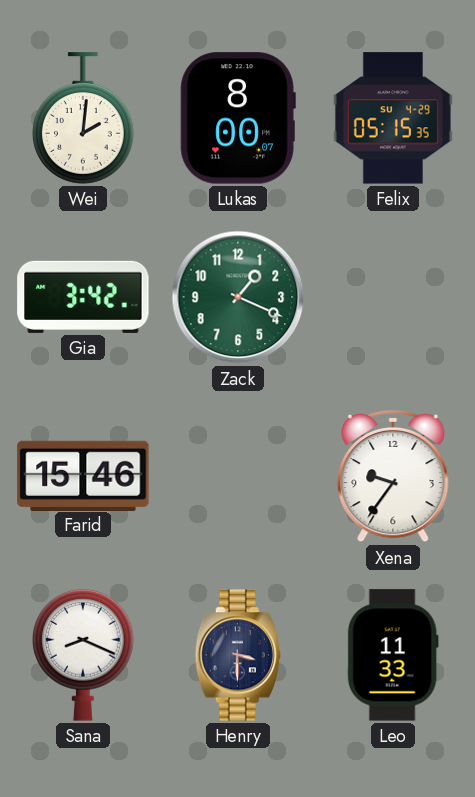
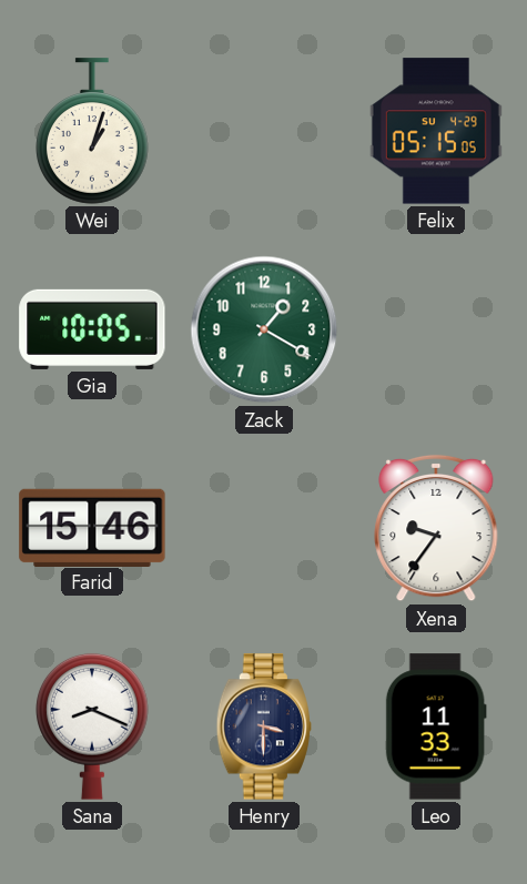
Wei: 2:01 -> 1:03
Lukas: 8:00 -> none
Felix: 05:15:35 -> 05:15:05
Gia: 3:42 -> 10:05
Zack: 1:19 -> 1:20
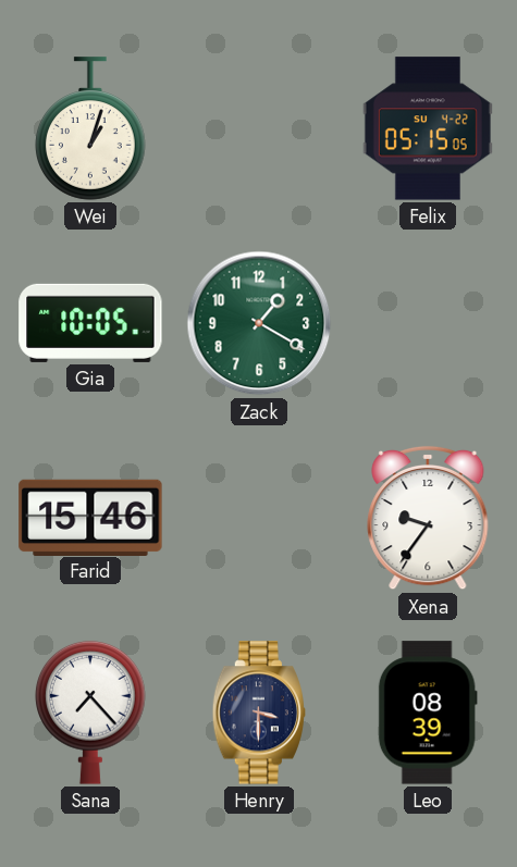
Felix date: SU 4-29 -> SU 4-22
Sana: 8:19 -> 7:23
Leo: 11:33 -> 08:39
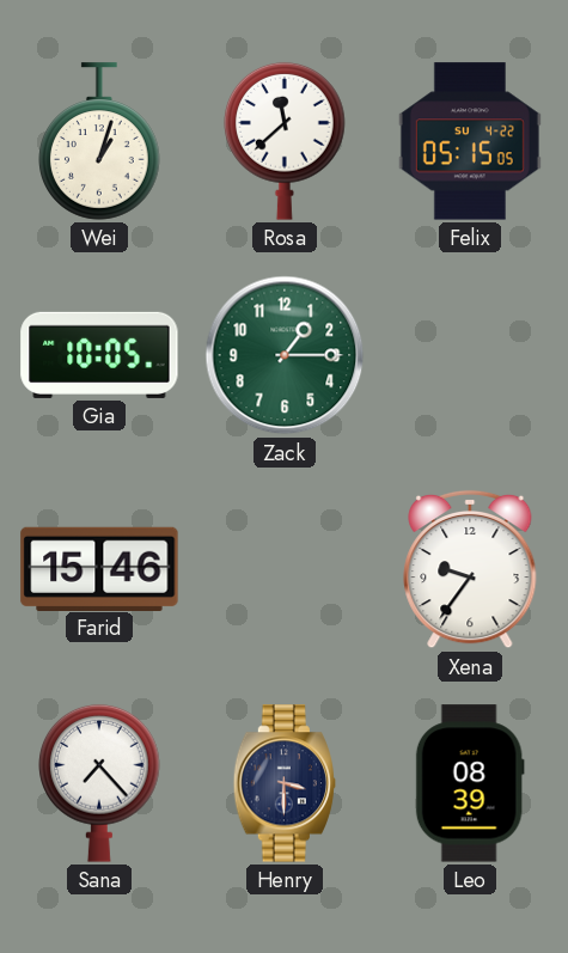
Rosa: none -> 11:38
Zack: 1:20 -> 1:15
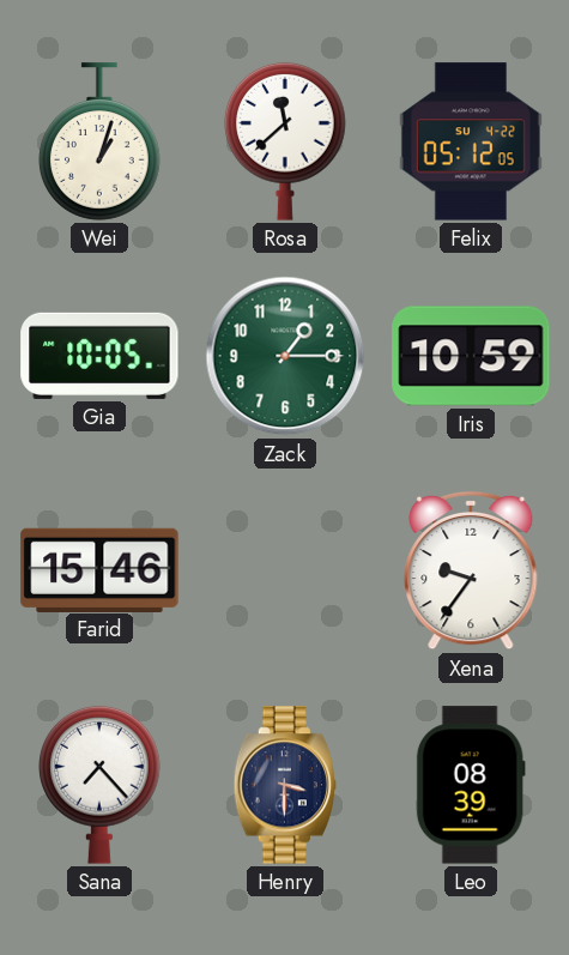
Felix: 05:15 -> 05:12
Iris: none -> 10:59
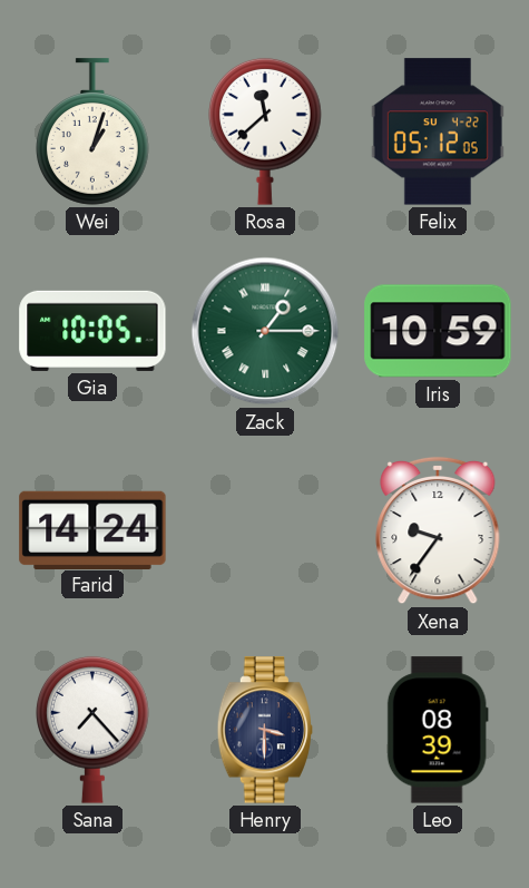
Zack numerals: Arabic -> Roman
Farid: 15:46 -> 14:24
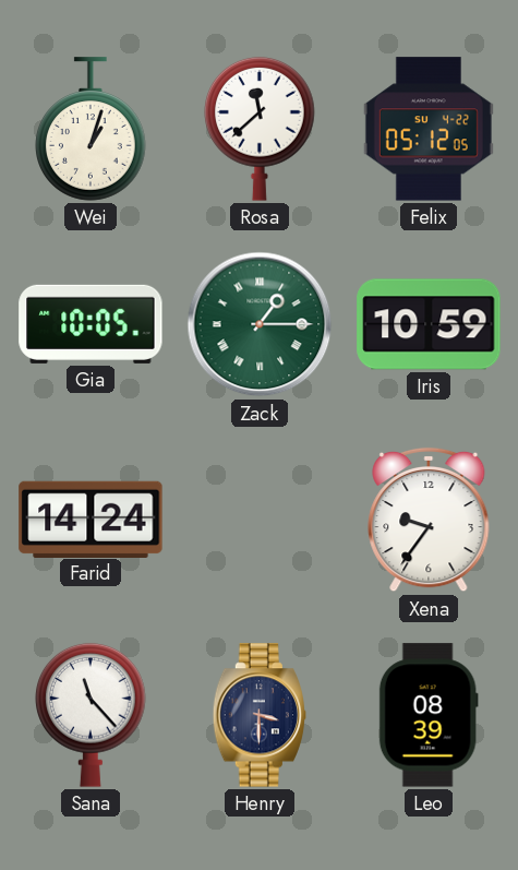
Sana: 7:23 -> 11:23
